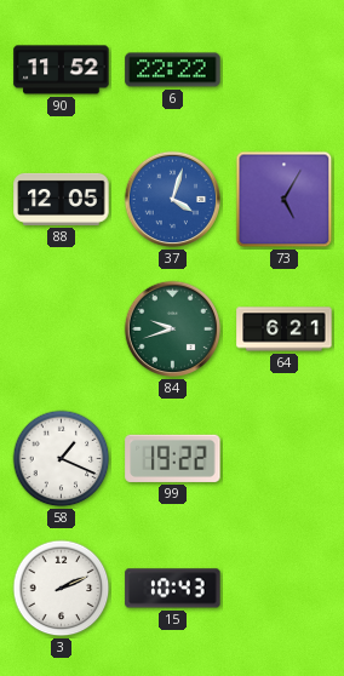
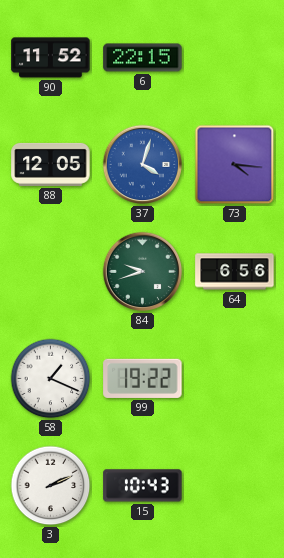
6: 22:22 -> 22:15
73: 5:05 -> 4:16
64: 6:21 -> 6:56
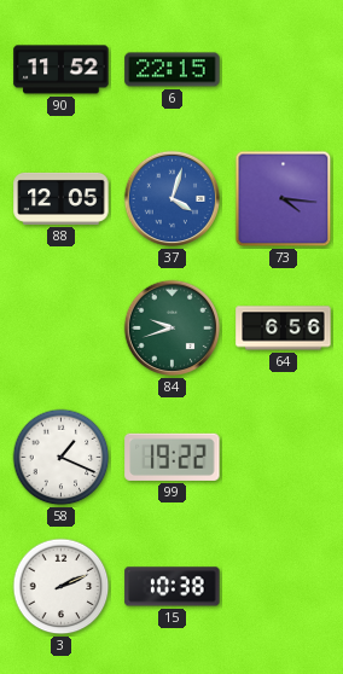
15: 10:43 -> 10:38
